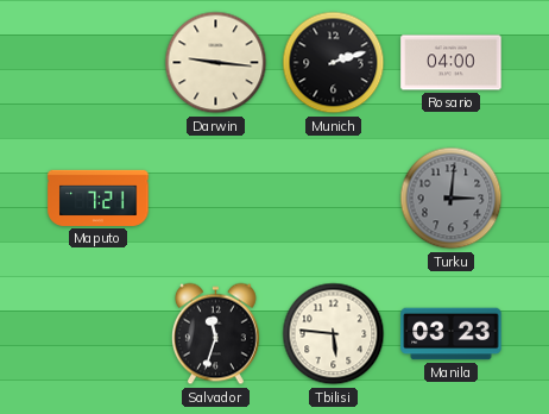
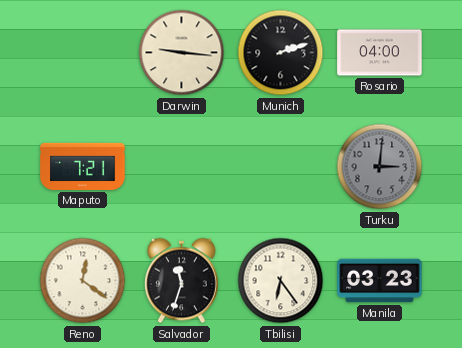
Reno: none -> 12:21
Tbilisi: 5:46 -> 6:24
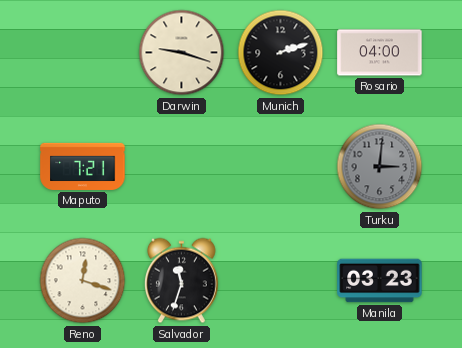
Darwin: 9:16 -> 9:18
Reno: 12:21 -> 12:18
Tbilisi: 6:24 -> none
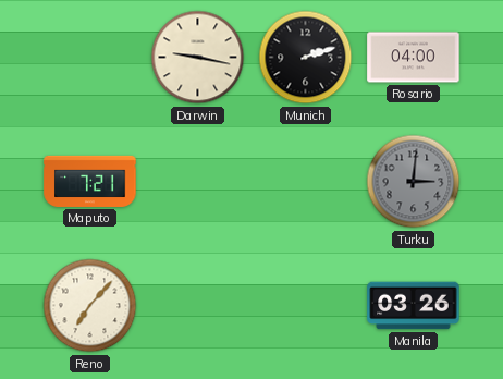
Darwin: 9:18 -> 9:17
Reno: 12:18 -> 7:07
Salvador: 11:33 -> none
Manila: 03:23 -> 03:26
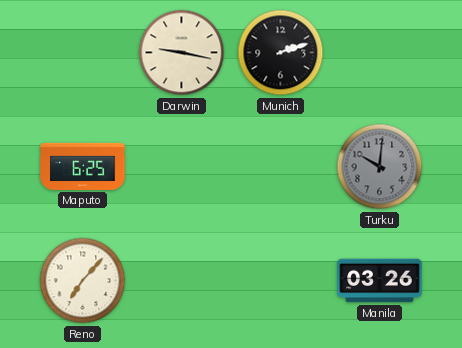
Rosario: 04:00 -> none
Maputo: 7:21 -> 6:25
Turku: 3:01 -> 10:01
